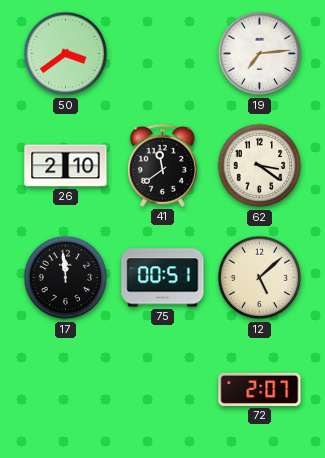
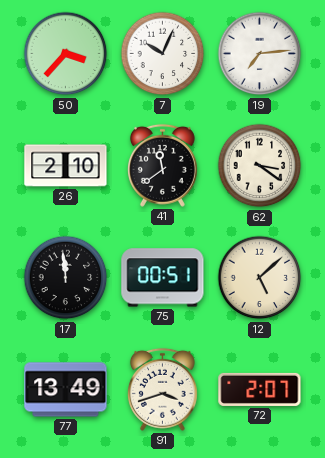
50: 3:39 -> 3:37
7: none -> 10:04
77: none -> 13:49
91: none -> 3:42
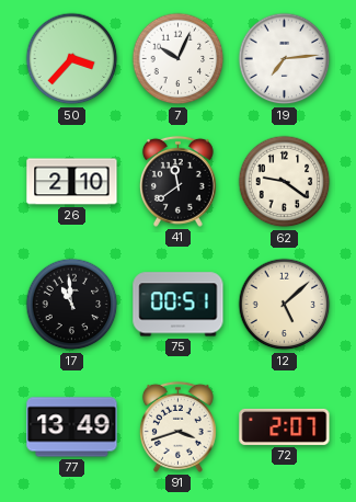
62: 3:21 -> 9:21
17: 11:59 -> 10:59
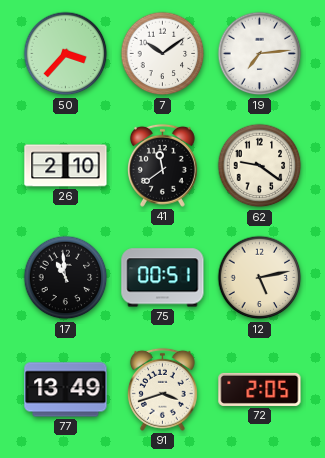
7: 10:04 -> 10:09
12: 5:08 -> 5:13
72: 2:07 -> 2:05
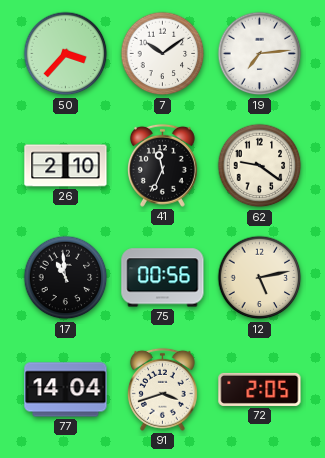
41: 11:39 -> 11:34
75: 00:51 -> 00:56
77: 13:49 -> 14:04
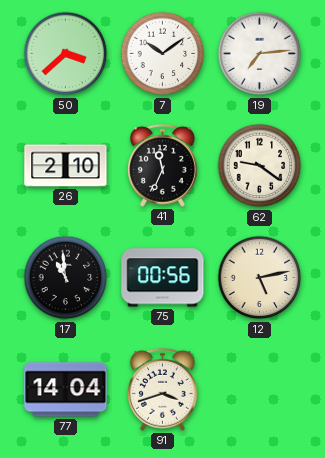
50: 3:37 -> 3:38
72: 2:05 -> none
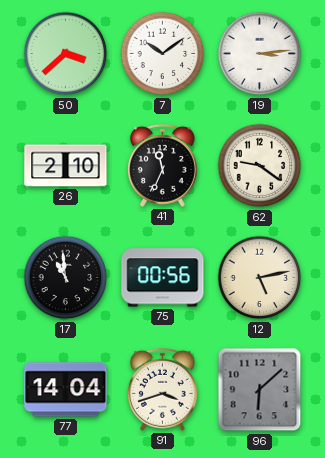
19: 7:14 -> 3:14
96: none -> 6:08
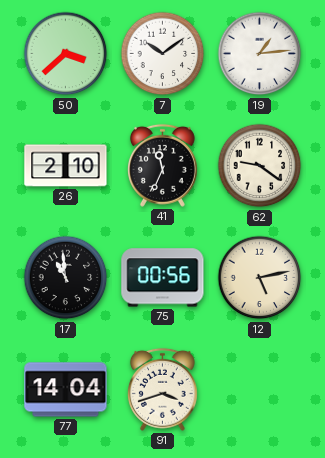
19: 3:14 -> 1:14
96: 6:08 -> none
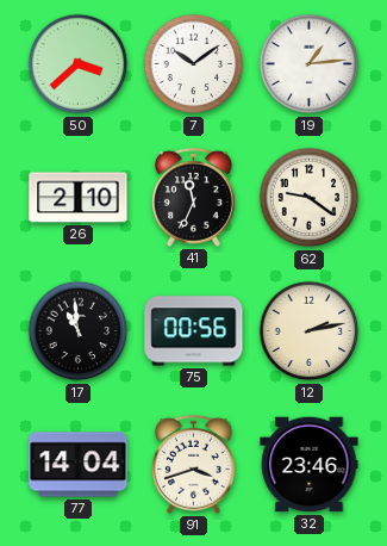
12: 5:13 -> 2:13
32: none -> 23:46
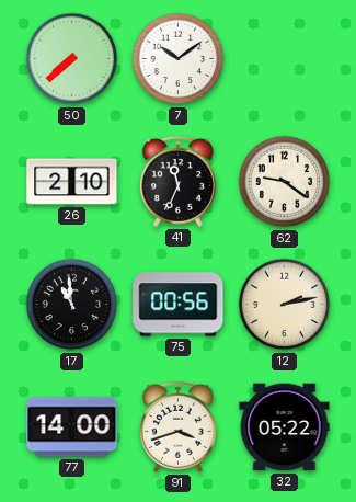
50: 3:38 -> 7:38
19: 1:14 -> none
77: 14:04 -> 14:00
32: 23:46 -> 05:22
